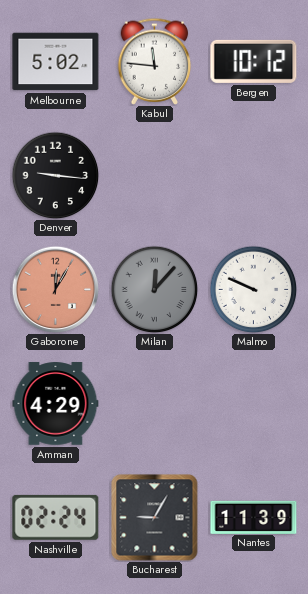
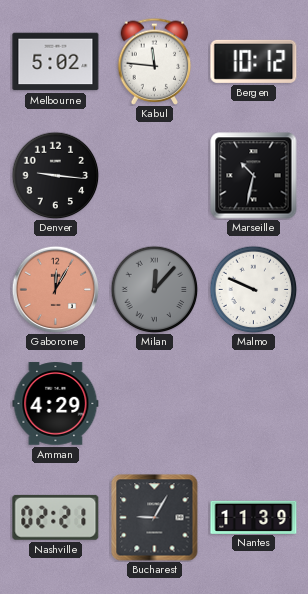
Marseille: none -> 10:32
Nashville: 02:24 -> 02:21
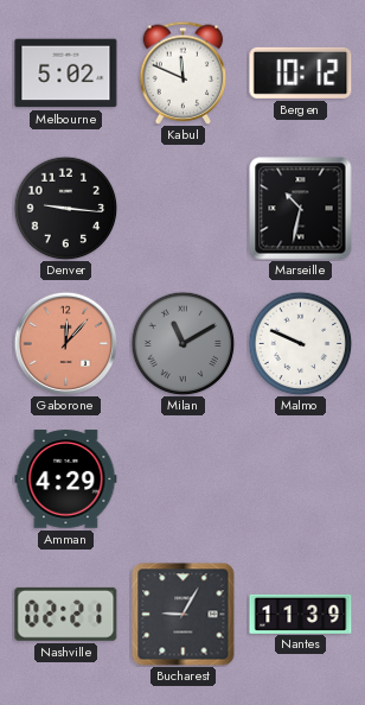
Kabul: 11:46 -> 11:49
Gaborone: 12:05 -> 12:07
Milan: 12:07 -> 11:10
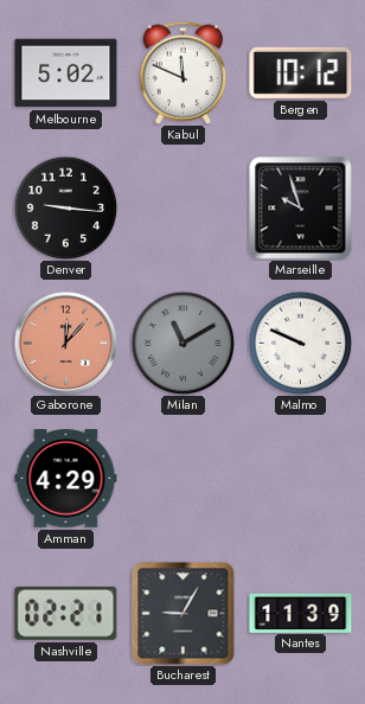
Marseille: 10:32 -> 9:57
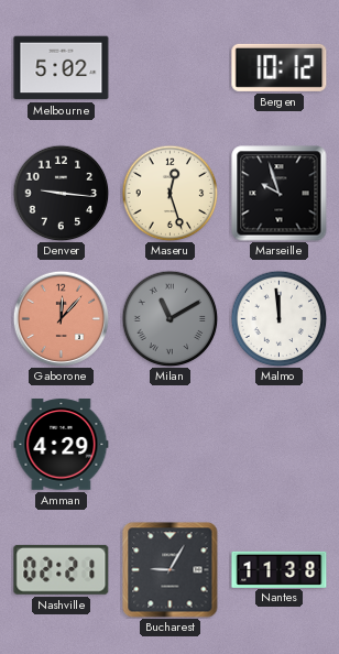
Kabul: 11:49 -> none
Maseru: none -> 12:27
Malmo: 9:49 -> 11:59
Nantes: 11:39 -> 11:38
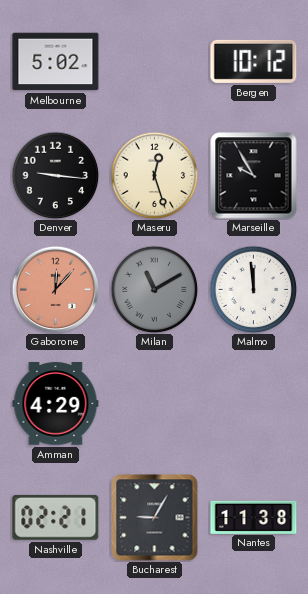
Marseille: 9:57 -> 9:55
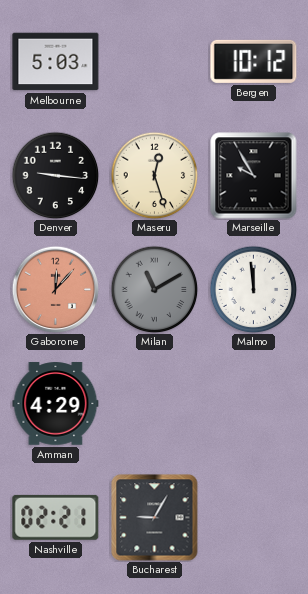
Melbourne: 5:02 -> 5:03
Nantes: 11:38 -> none
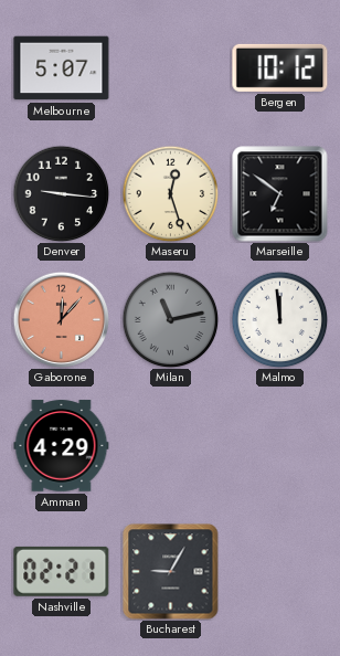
Melbourne: 5:03 -> 5:07
Marseille: 9:55 -> 6:51
Milan: 11:10 -> 11:13
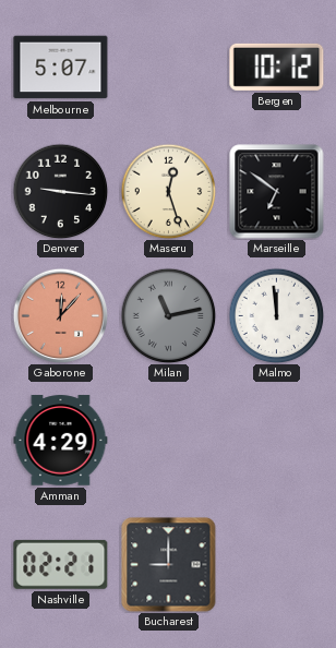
Bucharest: 9:05 -> 9:00
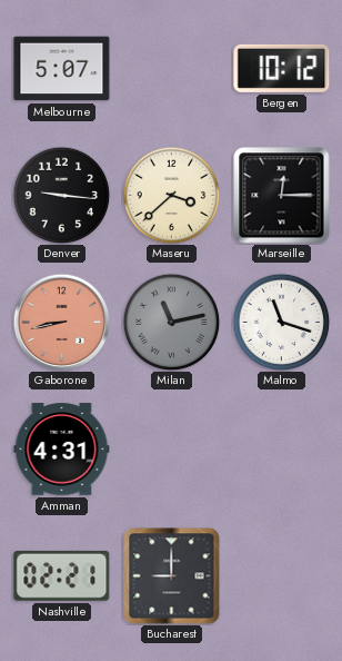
Maseru: 12:27 -> 3:38
Marseille: 6:51 -> 12:15
Gaborone: 12:07 -> 8:43
Malmo: 11:59 -> 11:18
Amman: 4:29 -> 4:31
